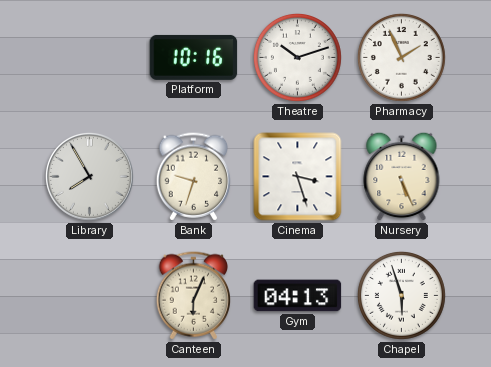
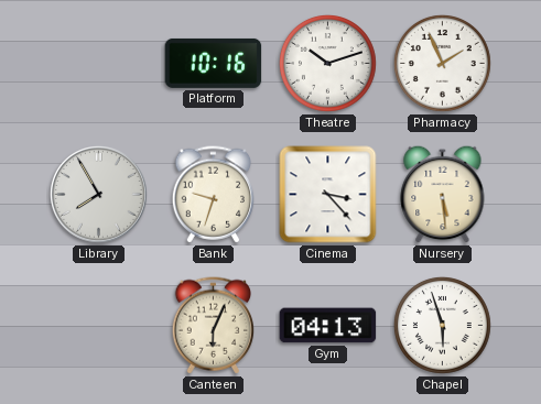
Cinema: 3:27 -> 3:23
Nursery: 5:26 -> 5:29
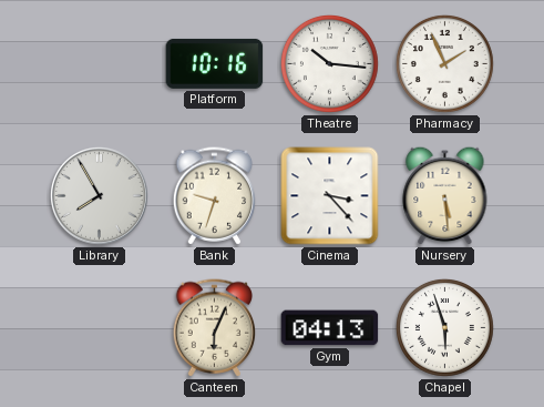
Theatre: 10:12 -> 10:16
